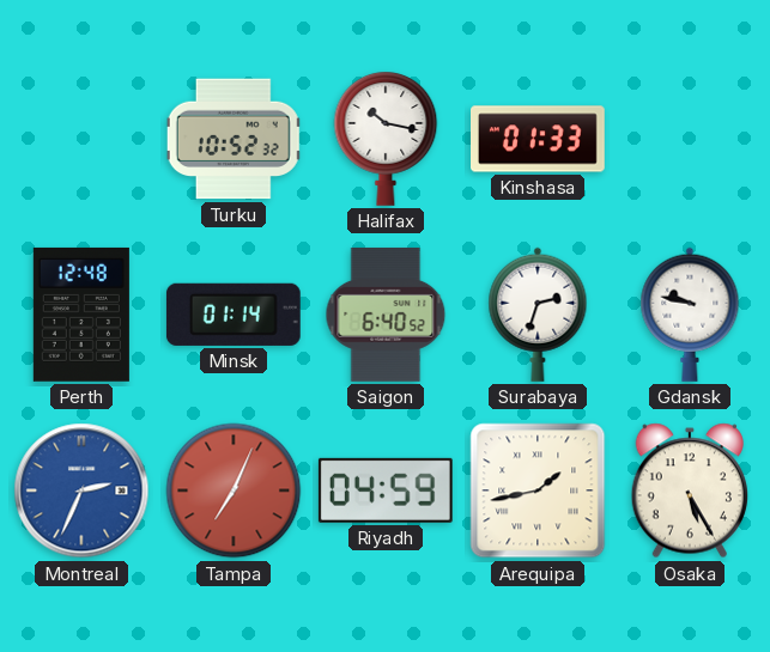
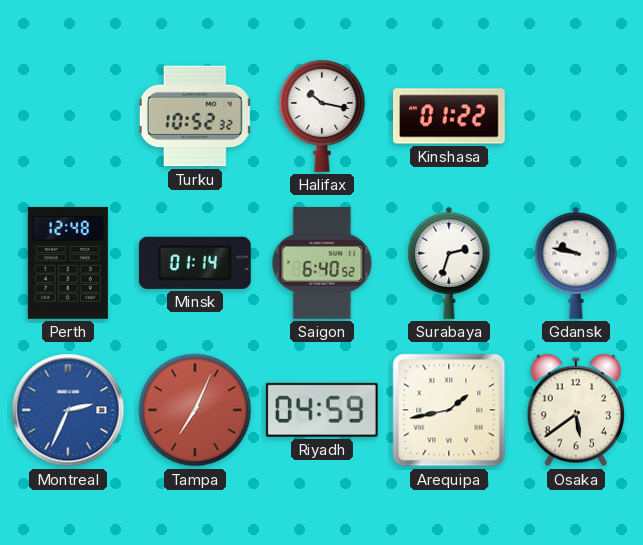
Kinshasa: 01:33 -> 01:22
Osaka: 5:25 -> 5:39
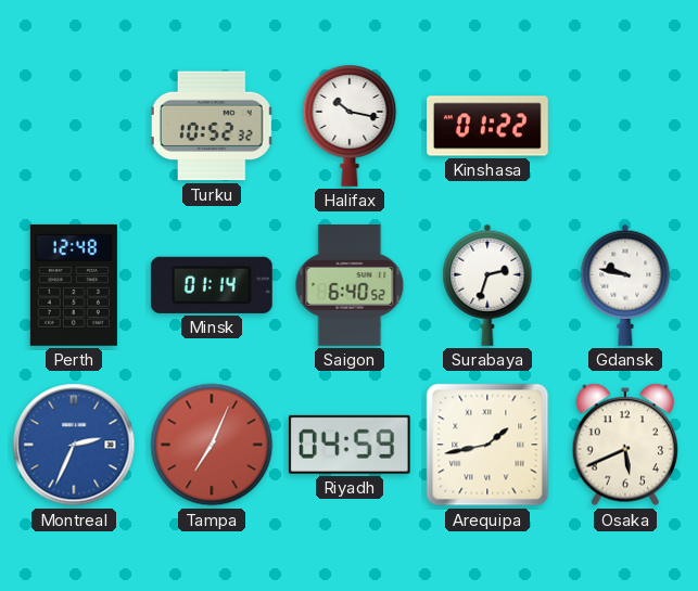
Osaka: 5:39 -> 5:41
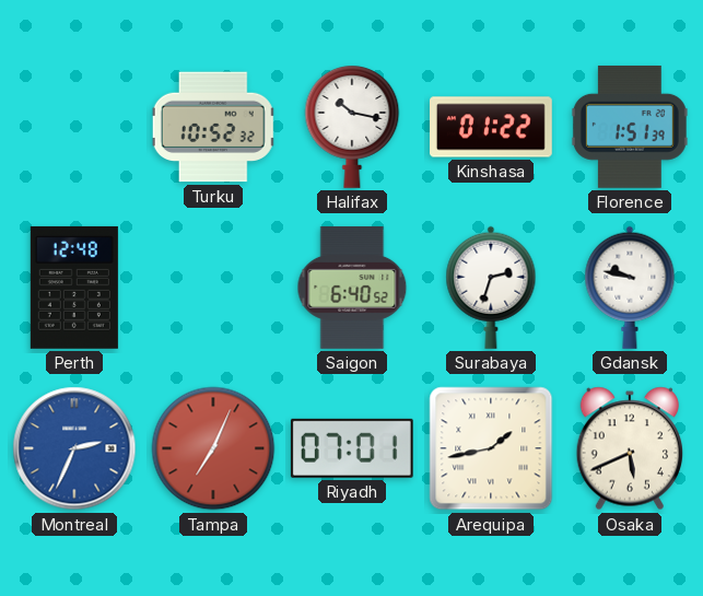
Florence: none -> 1:51
Minsk: 01:14 -> none
Riyadh: 04:59 -> 07:01
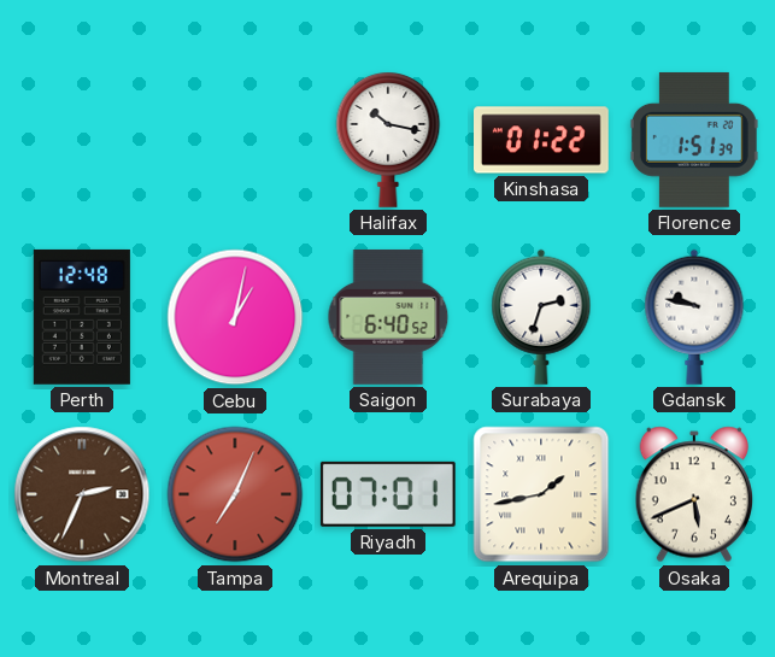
Turku: 10:52 -> none
Cebu: none -> 1:02
Montreal dial: blue -> brown
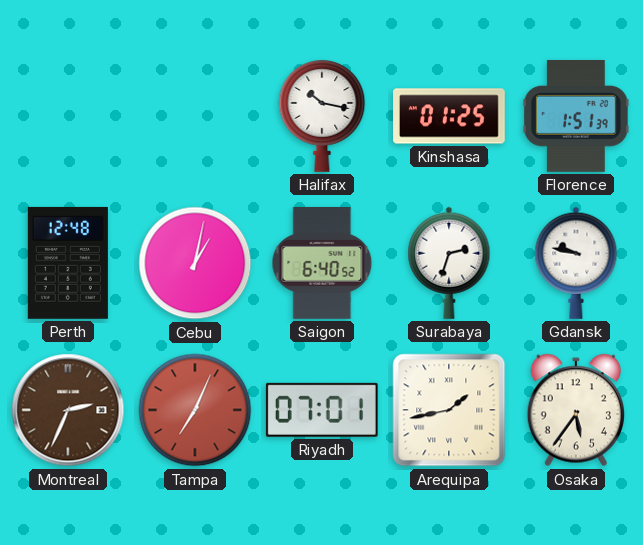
Kinshasa: 01:22 -> 01:25
Osaka: 5:41 -> 5:36
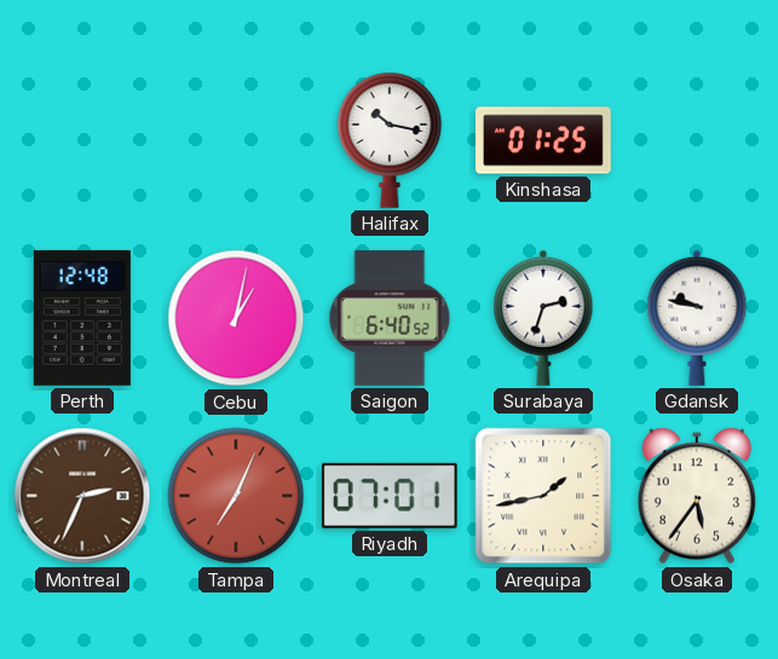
Florence: 1:51 -> none
